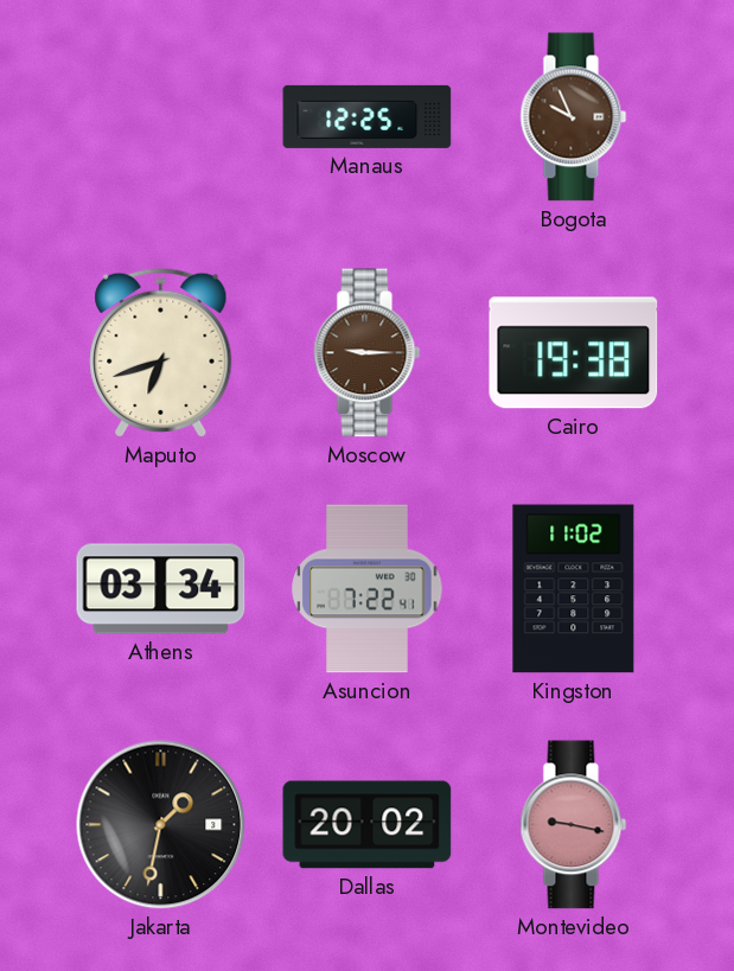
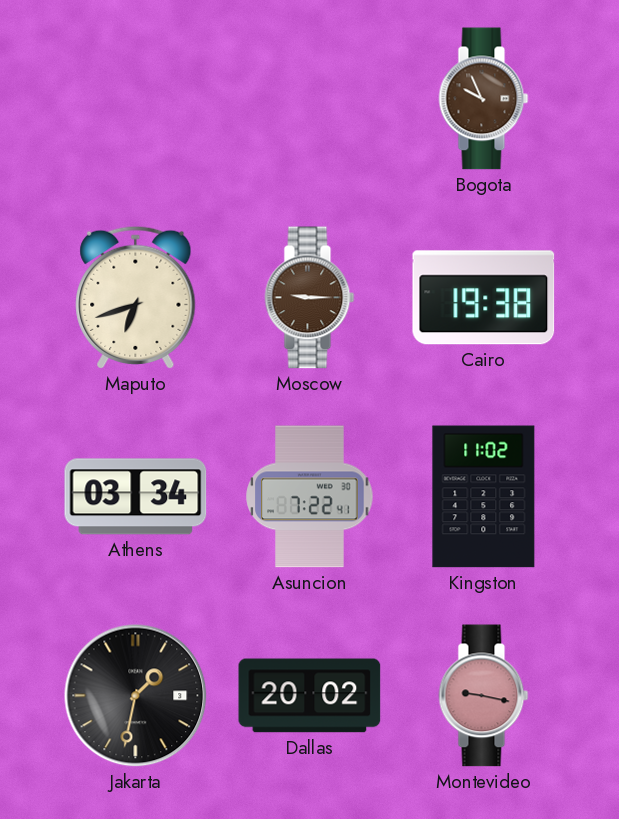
Manaus: 12:25 -> none
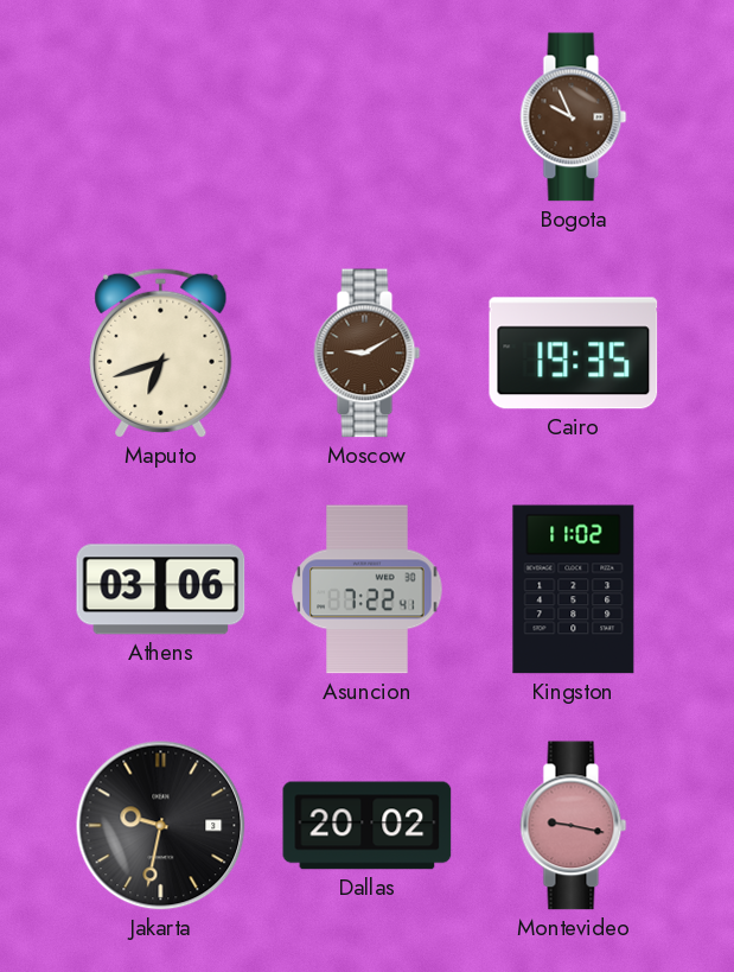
Moscow: 9:15 -> 9:10
Cairo: 19:38 -> 19:35
Athens: 03:34 -> 03:06
Jakarta: 1:32 -> 9:32
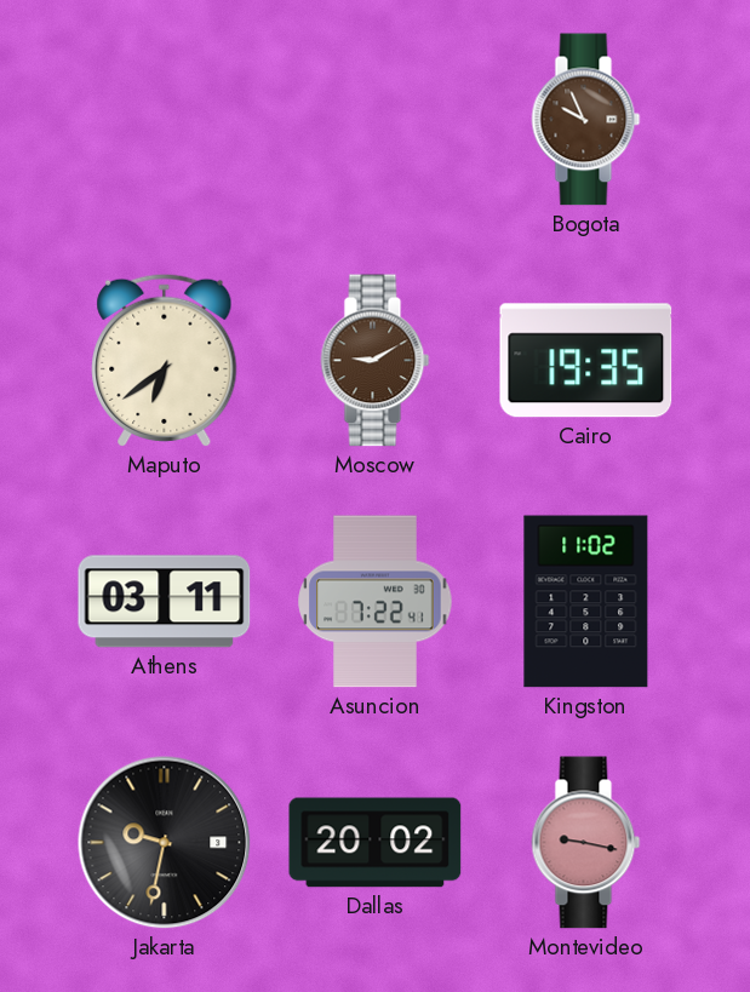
Maputo: 6:42 -> 6:39
Athens: 03:06 -> 03:11
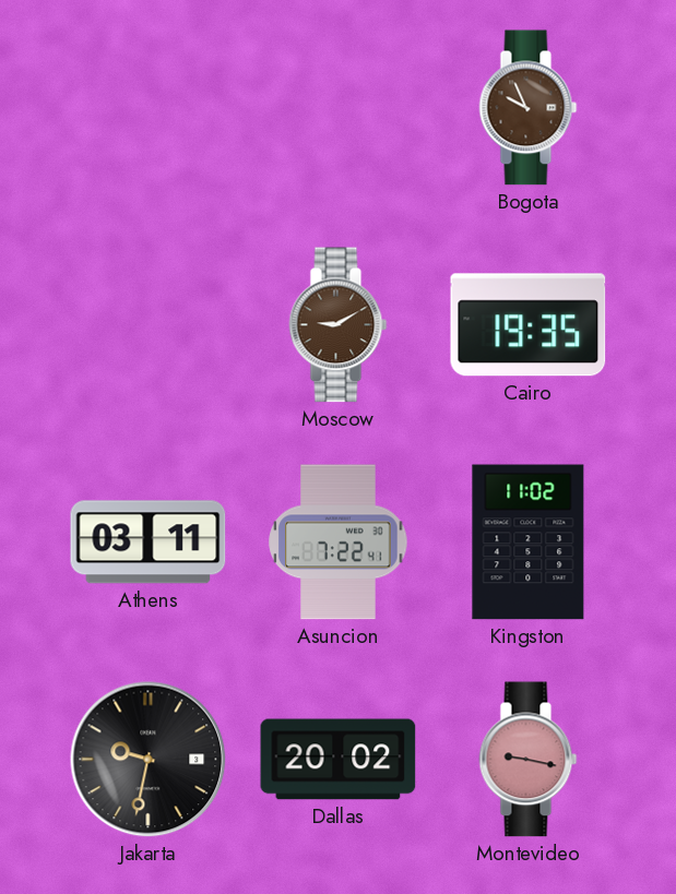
Maputo: 6:39 -> none
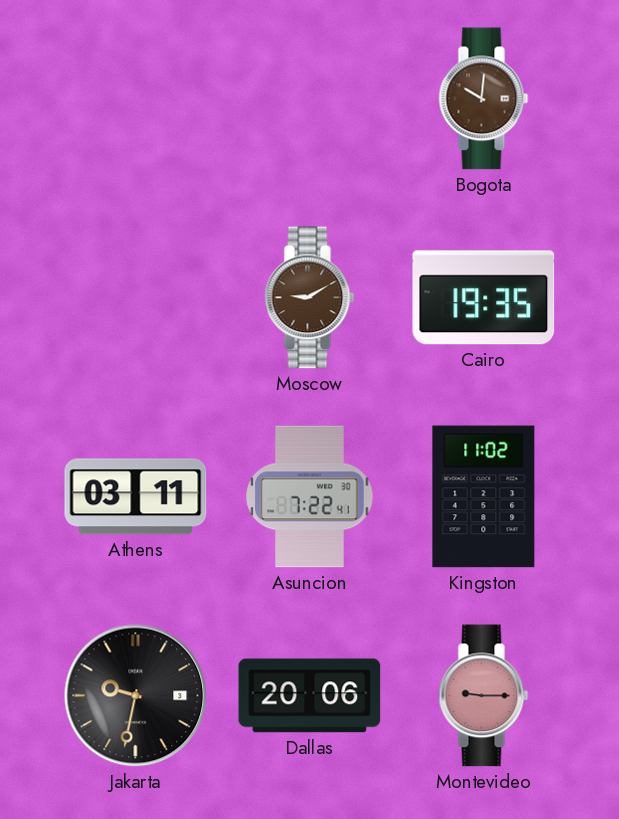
Bogota: 9:56 -> 10:01
Dallas: 20:02 -> 20:06
Montevideo: 9:17 -> 9:15
